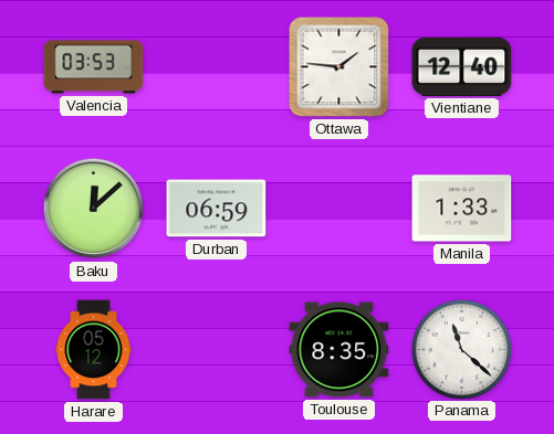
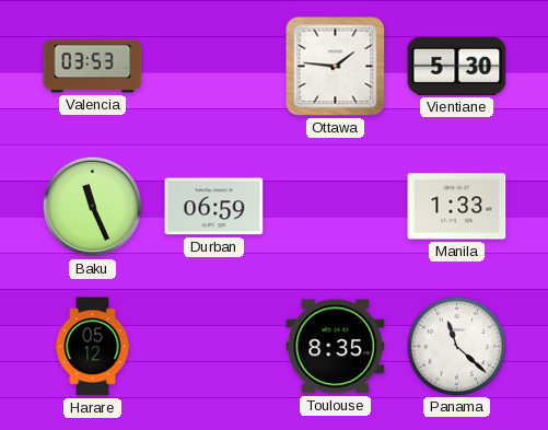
Vientiane: 12:40 -> 5:30
Baku: 12:08 -> 11:26
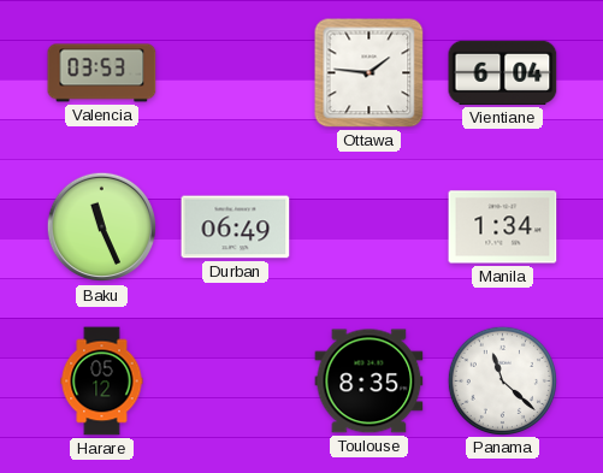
Vientiane: 5:30 -> 6:04
Durban: 06:59 -> 06:49
Manila: 1:33 -> 1:34
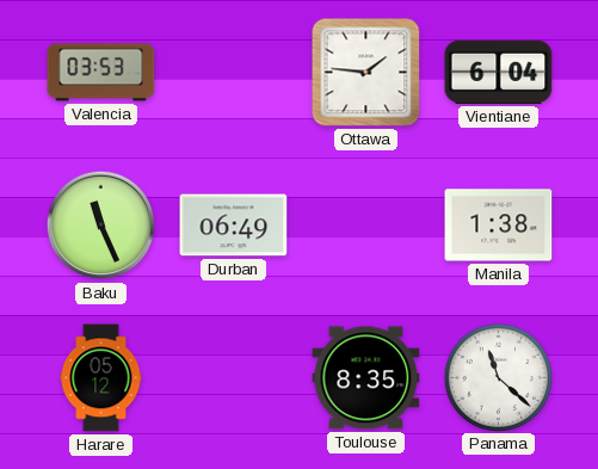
Manila: 1:34 -> 1:38
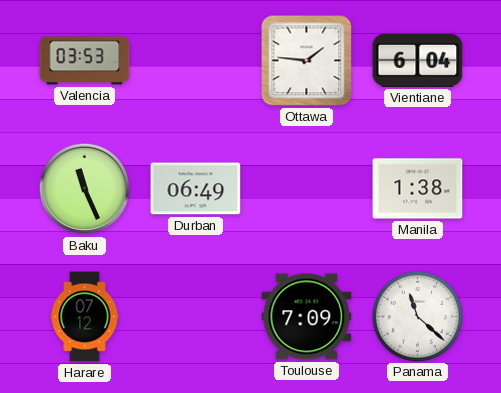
Harare: 05:12 -> 07:12
Toulouse: 8:35 -> 7:09
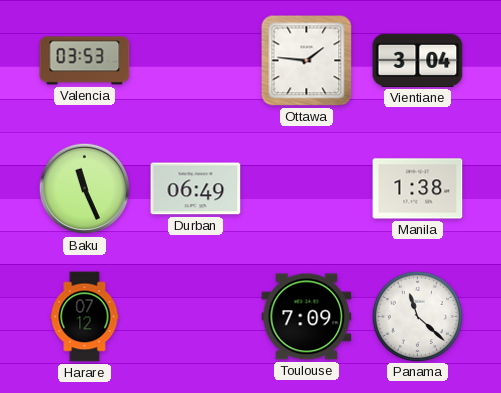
Vientiane: 6:04 -> 3:04
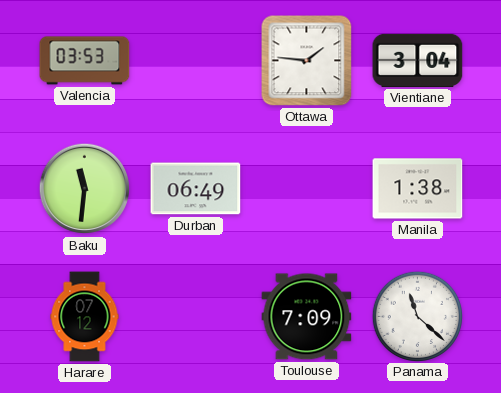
Baku: 11:26 -> 11:31
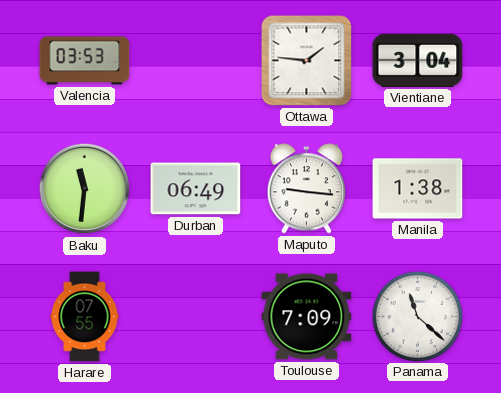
Maputo: none -> 9:16
Harare: 07:12 -> 07:55
